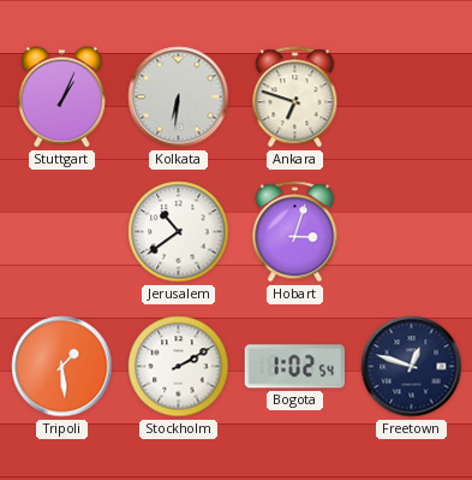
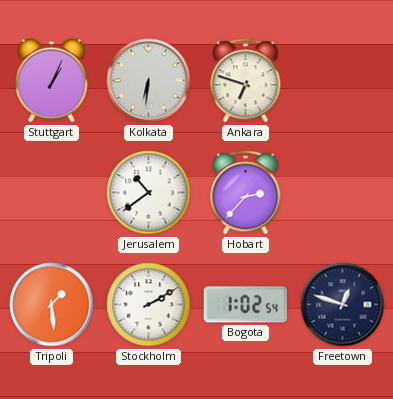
Hobart: 3:03 -> 2:37
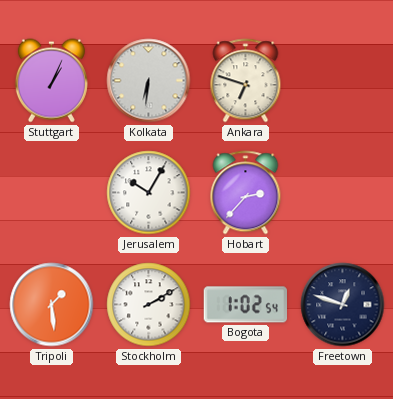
Jerusalem: 10:39 -> 10:05
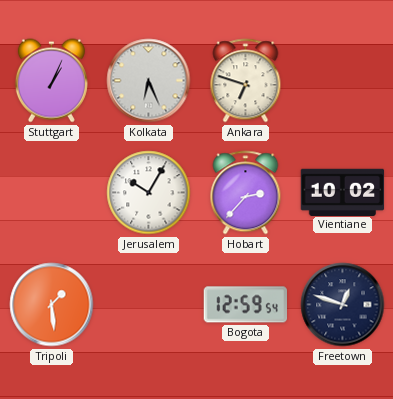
Kolkata: 6:31 -> 6:26
Vientiane: none -> 10:02
Stockholm: 2:10 -> none
Bogota: 1:02 -> 12:59
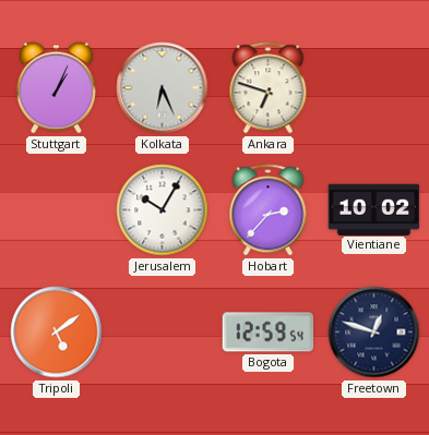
Tripoli: 1:29 -> 5:09
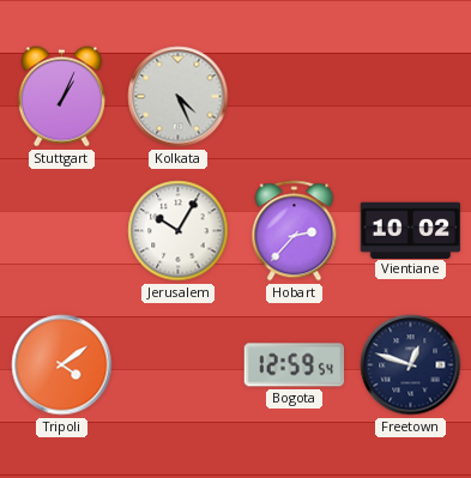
Kolkata: 6:26 -> 4:26
Ankara: 6:48 -> none
Tripoli: 5:09 -> 4:09
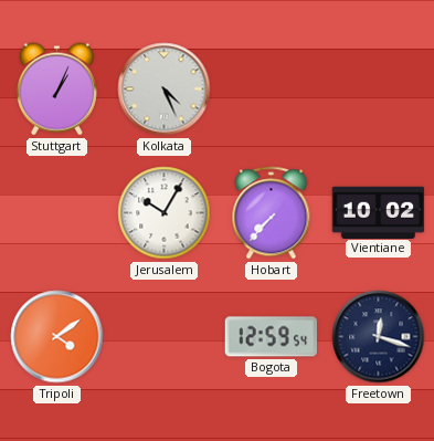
Hobart: 2:37 -> 7:37
Freetown: 12:48 -> 12:18
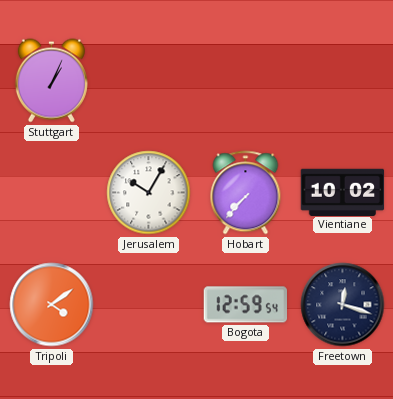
Kolkata: 4:26 -> none
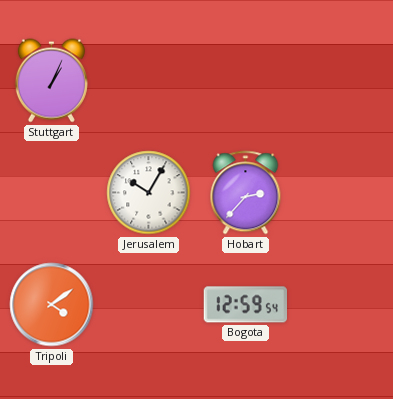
Hobart: 7:37 -> 2:37
Vientiane: 10:02 -> none
Freetown: 12:18 -> none
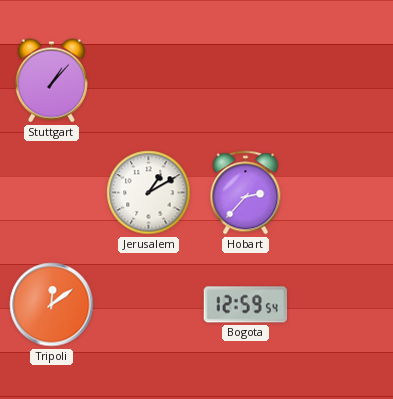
Stuttgart: 1:04 -> 1:07
Jerusalem: 10:05 -> 1:10
Tripoli: 4:09 -> 12:09
